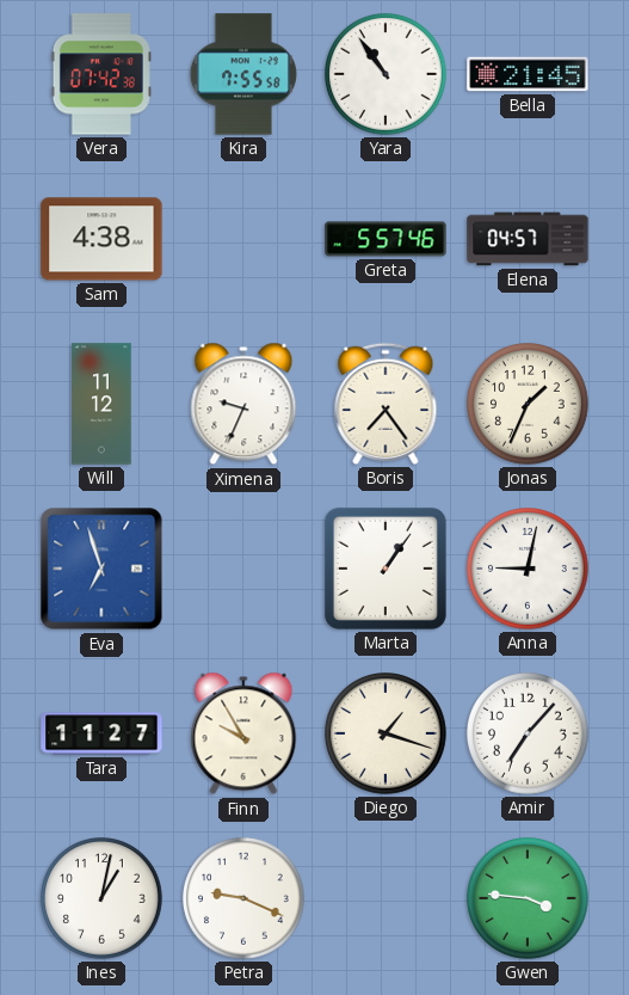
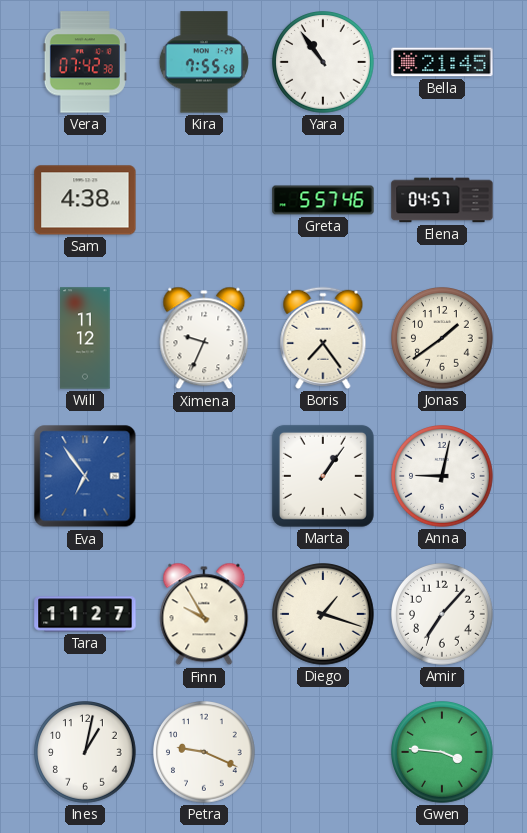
Jonas: 1:34 -> 1:39
Eva: 6:57 -> 6:54
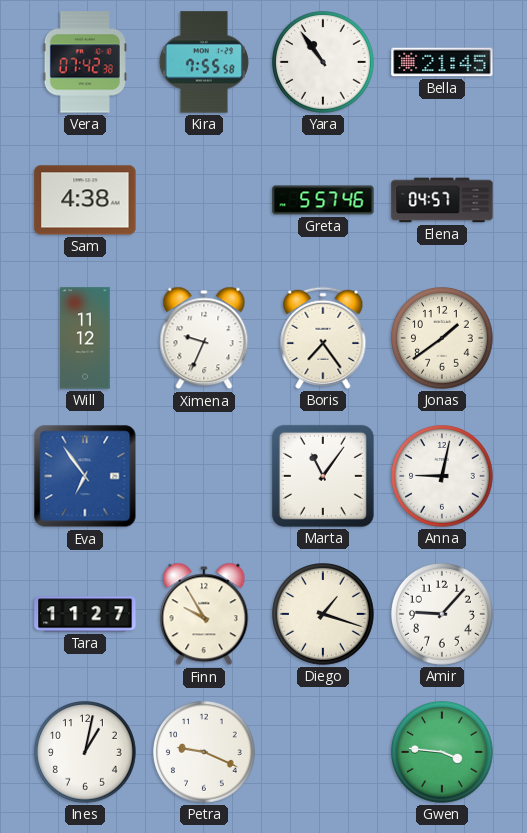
Marta: 1:06 -> 11:06
Amir: 7:07 -> 9:07
